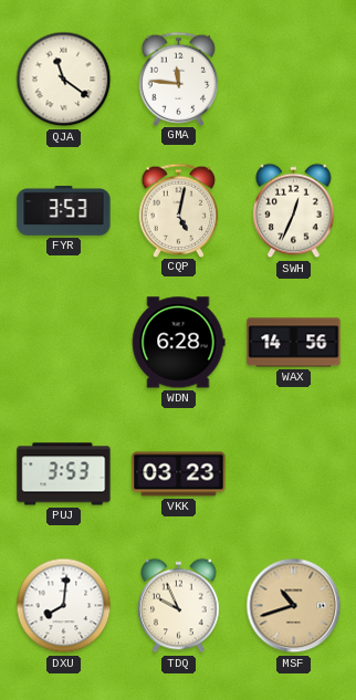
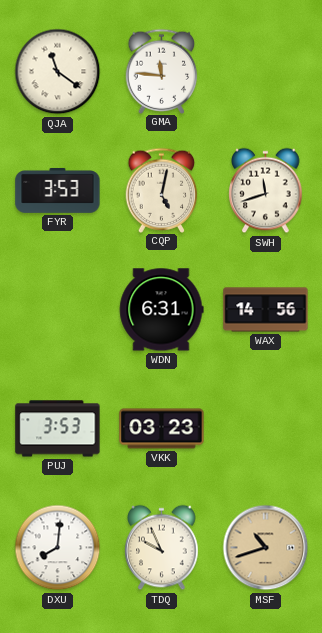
SWH: 12:34 -> 11:42
WDN: 6:28 -> 6:31
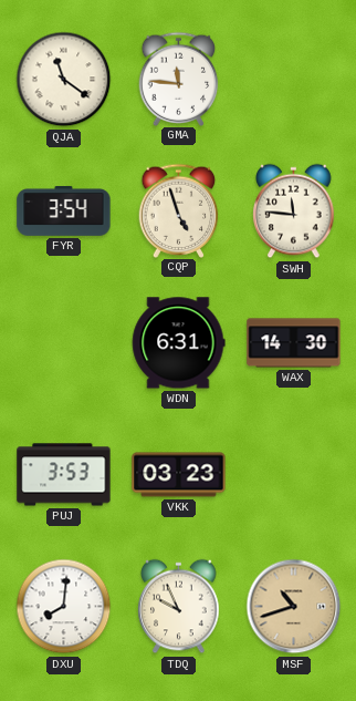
FYR: 3:53 -> 3:54
CQP: 5:02 -> 4:57
SWH: 11:42 -> 11:46
WAX: 14:56 -> 14:30
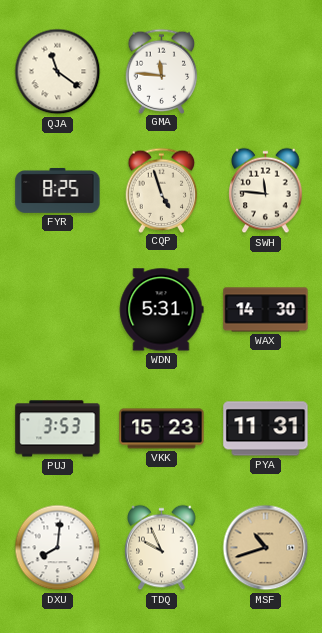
FYR: 3:54 -> 8:25
WDN: 6:31 -> 5:31
VKK: 03:23 -> 15:23
PYA: none -> 11:31
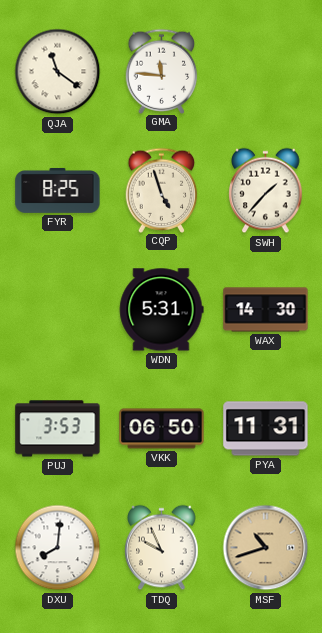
SWH: 11:46 -> 1:37
VKK: 15:23 -> 06:50
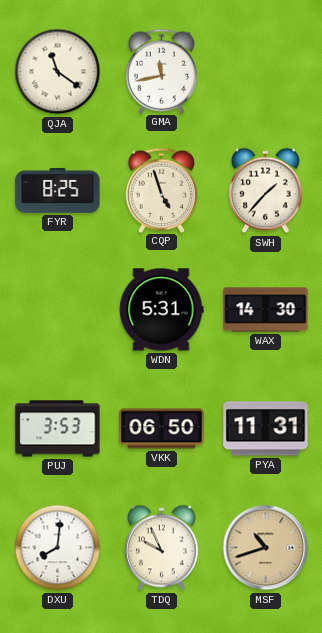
GMA: 11:46 -> 11:43
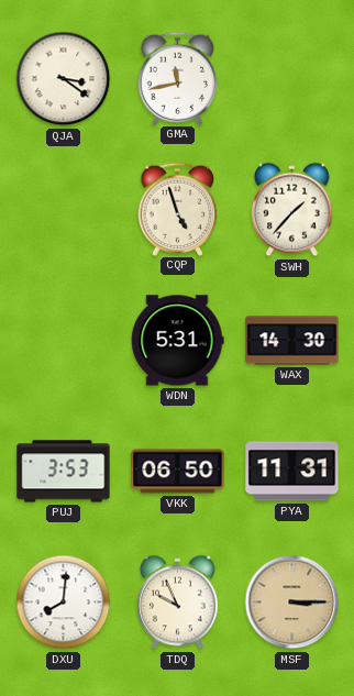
QJA: 11:21 -> 3:21
FYR: 8:25 -> none
MSF: 10:42 -> 3:15
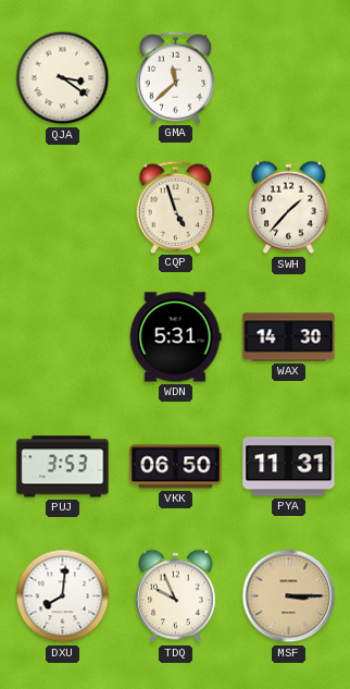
GMA: 11:43 -> 11:38
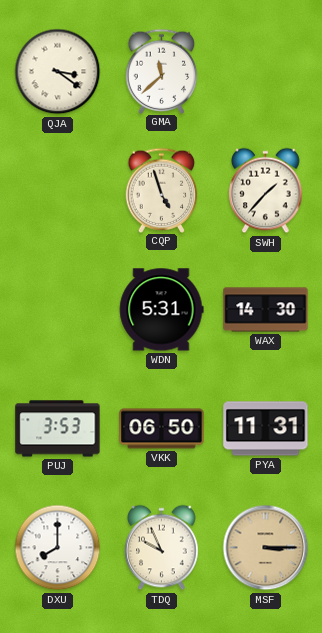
DXU: 8:01 -> 8:00
